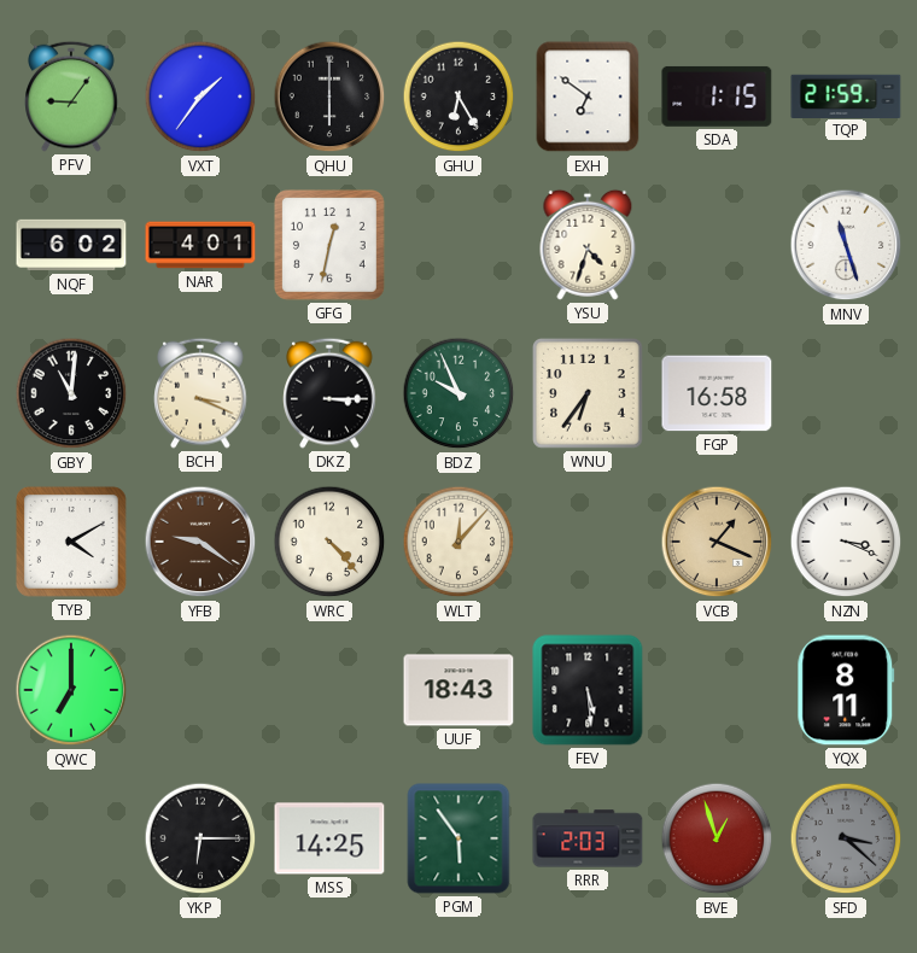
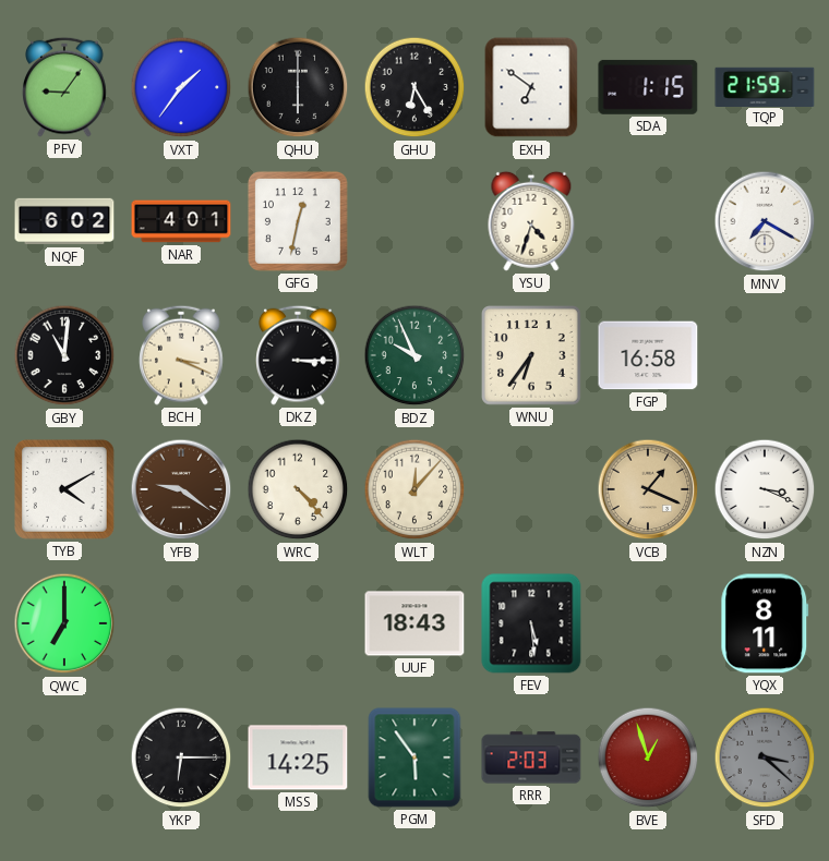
MNV: 11:27 -> 7:20
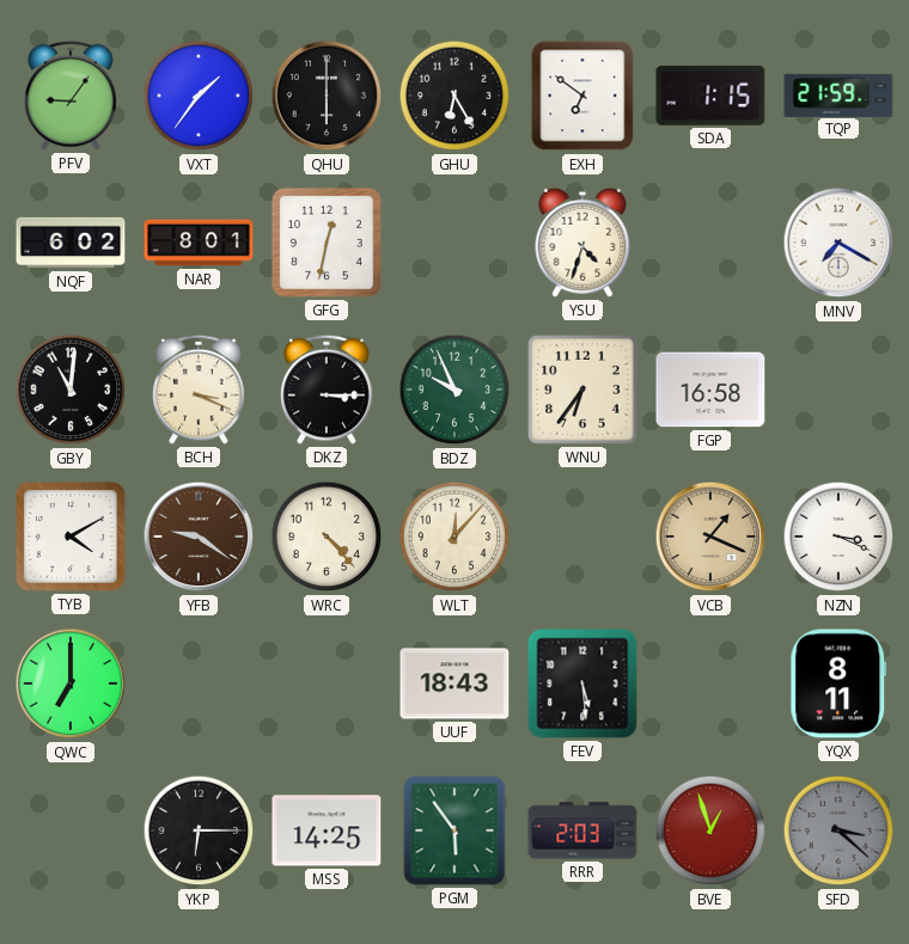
NAR: 4:01 -> 8:01
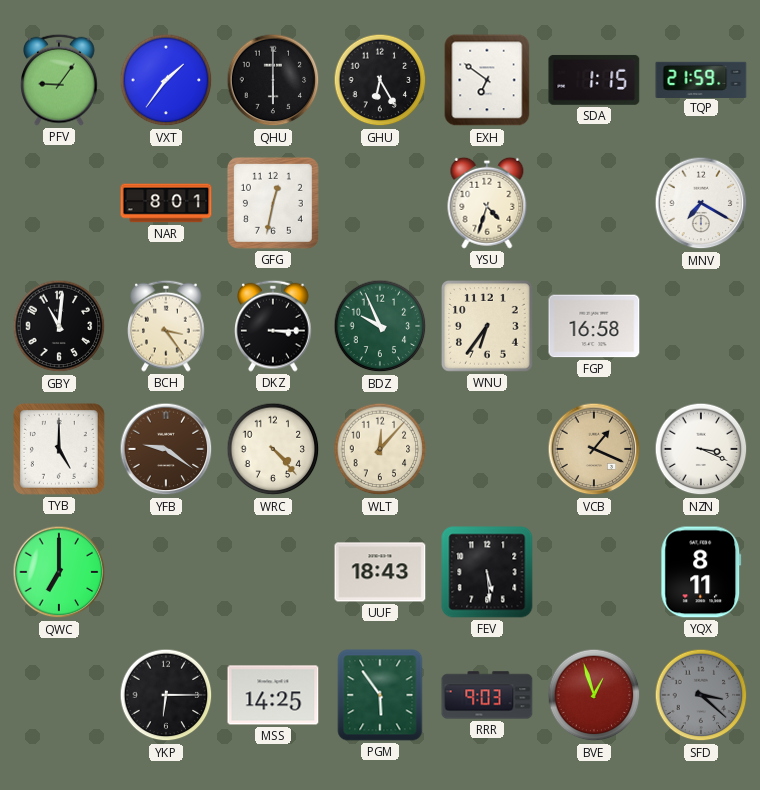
NQF: 6:02 -> none
BCH: 3:19 -> 3:24
TYB: 4:10 -> 5:00
RRR: 2:03 -> 9:03
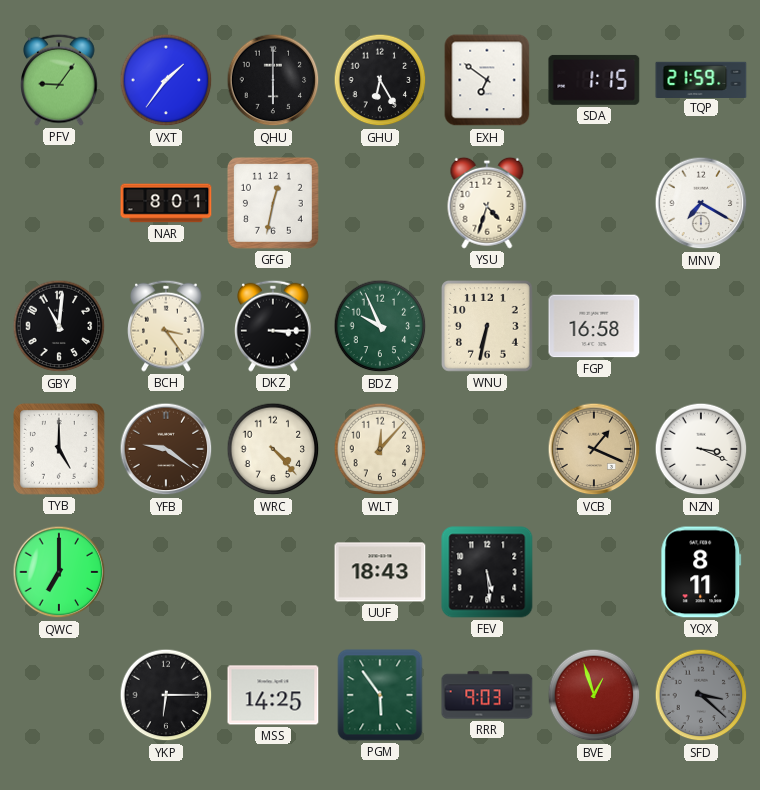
WNU: 6:36 -> 6:32
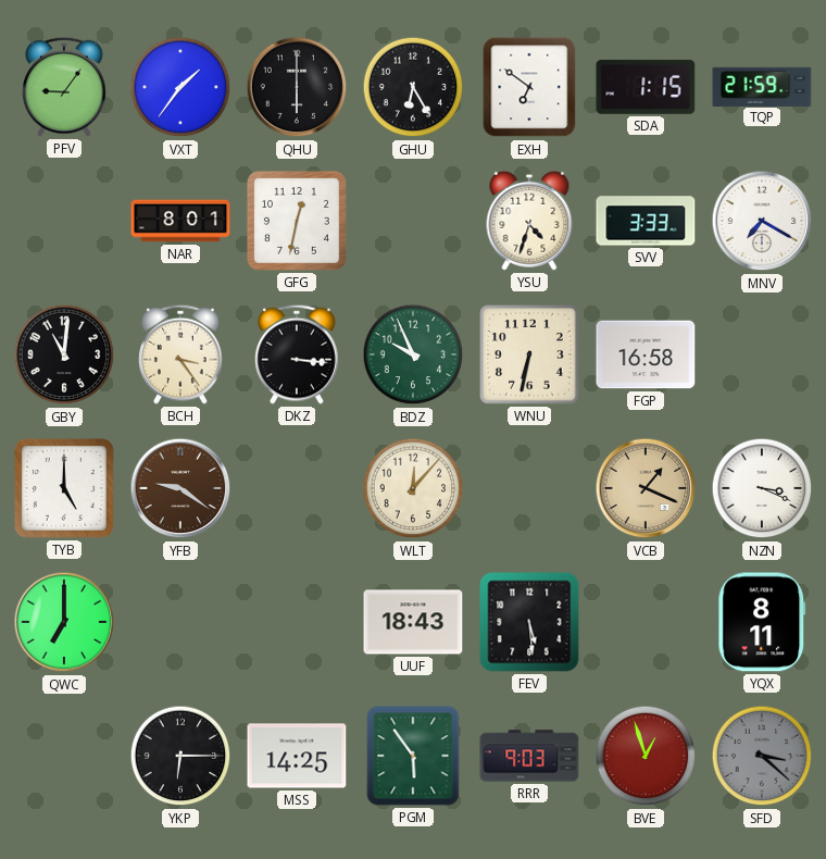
SVV: none -> 3:33
DKZ: 3:15 -> 3:16
WRC: 4:23 -> none
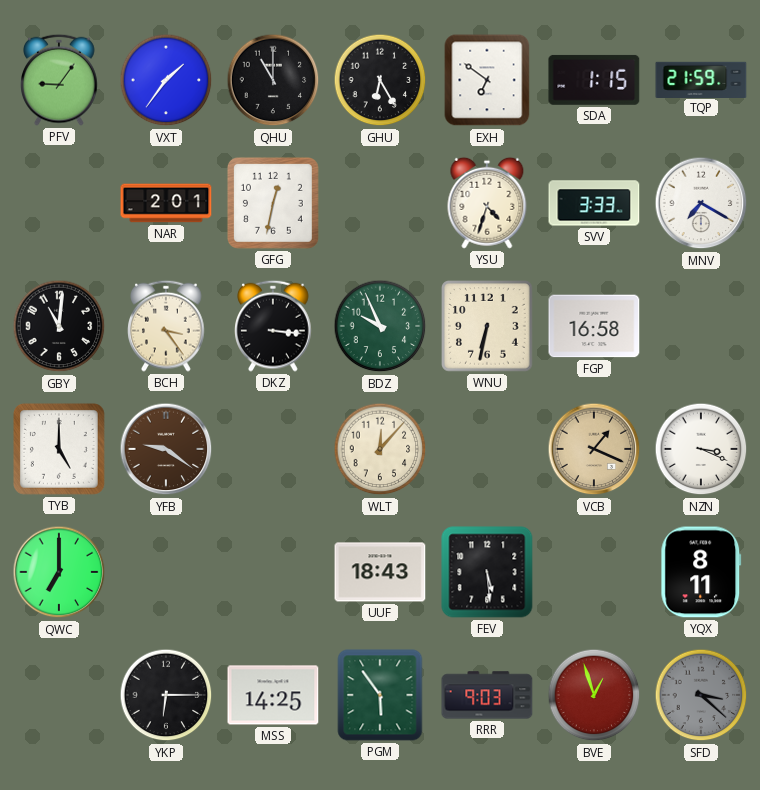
QHU: 6:00 -> 11:00
NAR: 8:01 -> 2:01
